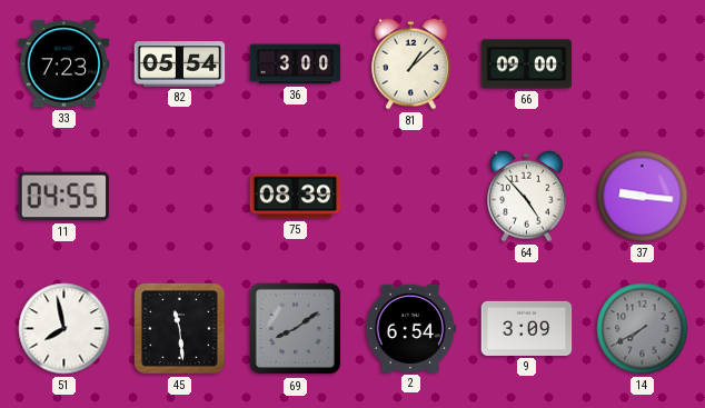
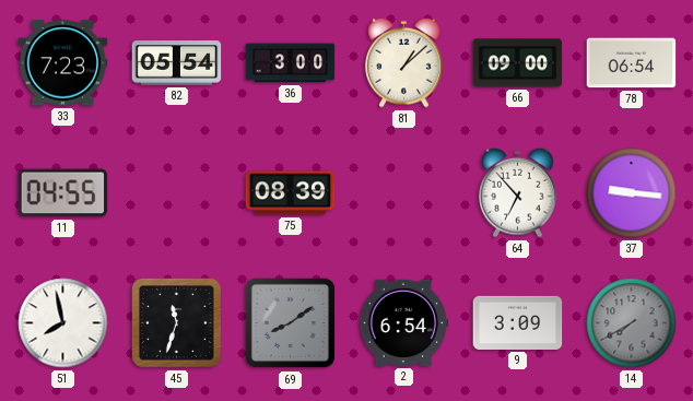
78: none -> 06:54
64: 4:53 -> 6:53
45: 11:29 -> 11:33
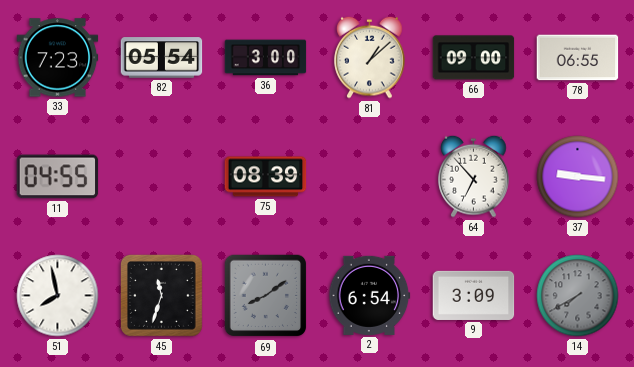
78: 06:54 -> 06:55
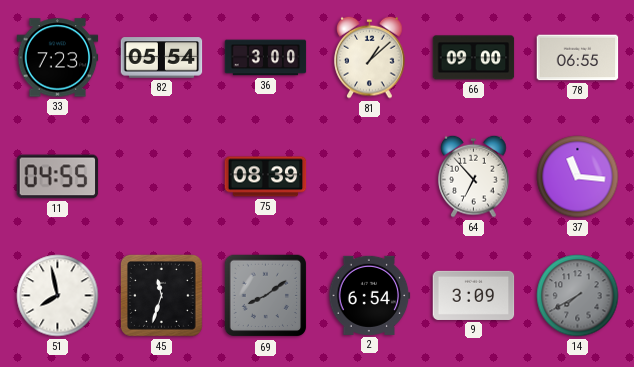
37: 9:16 -> 11:16
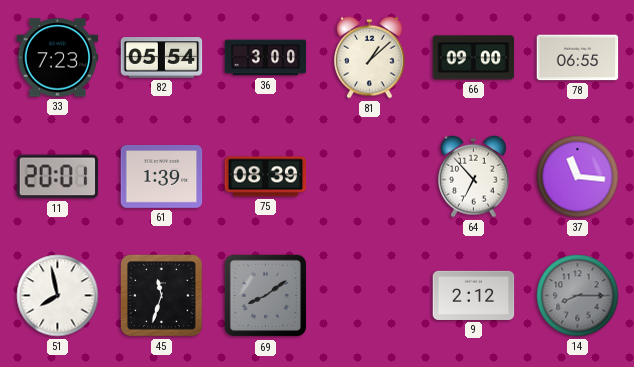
11: 04:55 -> 20:01
61: none -> 1:39
2: 6:54 -> none
9: 3:09 -> 2:12
14: 7:40 -> 8:15
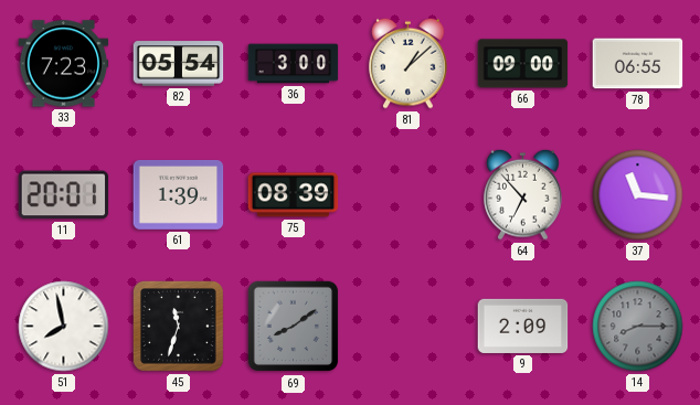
9: 2:12 -> 2:09
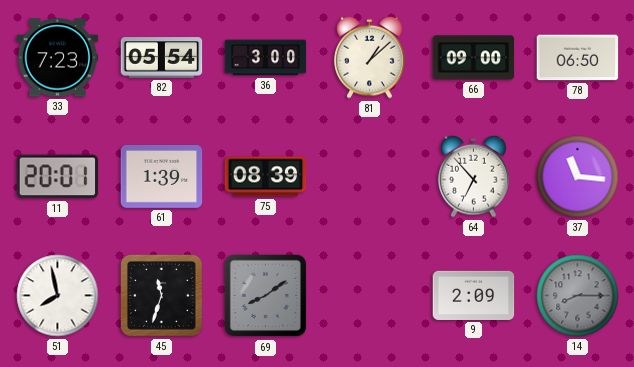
78: 06:55 -> 06:50
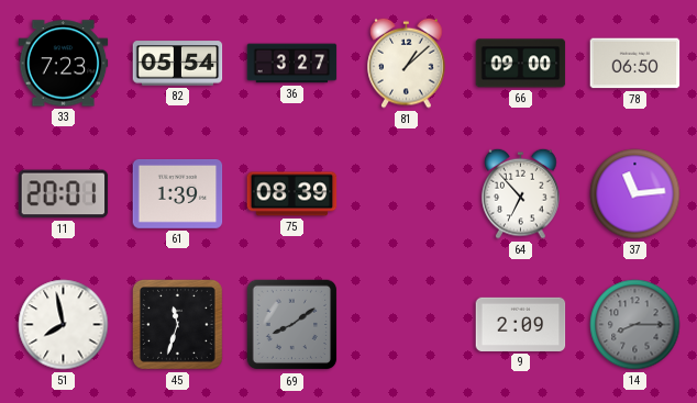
36: 3:00 -> 3:27
37: 11:16 -> 11:14
